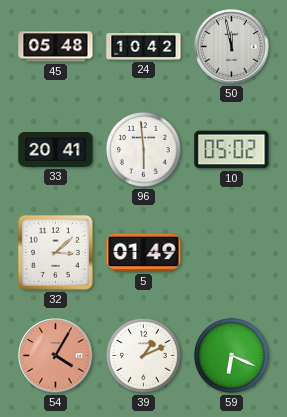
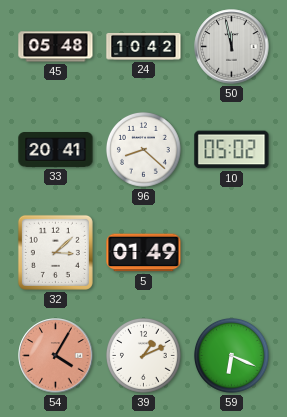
96: 5:59 -> 8:22
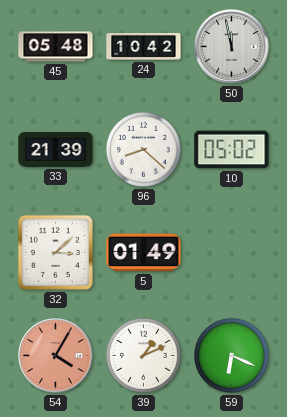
33: 20:41 -> 21:39
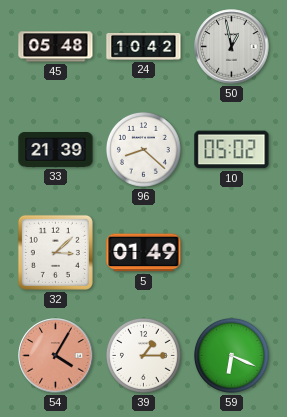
50: 11:58 -> 12:58
39: 1:11 -> 1:15
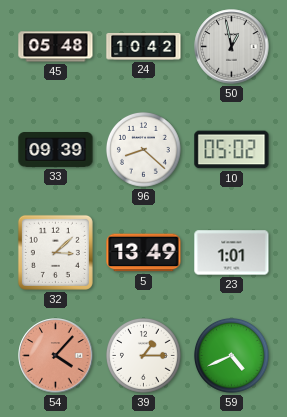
33: 21:39 -> 09:39
5: 01:49 -> 13:49
23: none -> 1:01
54: 4:05 -> 4:07
59: 6:19 -> 4:41
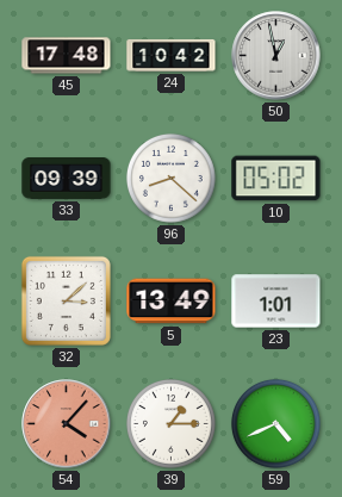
45: 05:48 -> 17:48
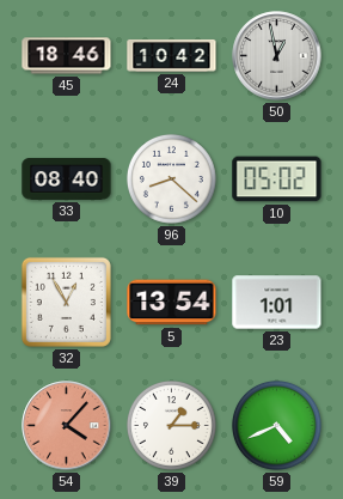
45: 17:48 -> 18:46
33: 09:39 -> 08:40
32: 3:08 -> 12:55
5: 13:49 -> 13:54
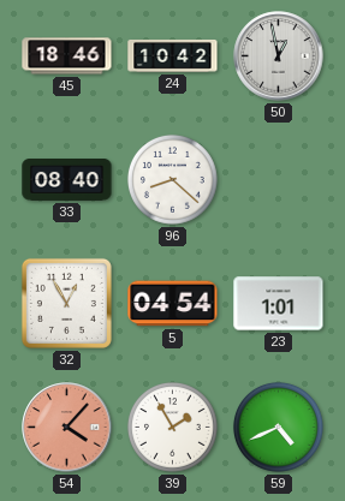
10: 05:02 -> none
5: 13:54 -> 04:54
39: 1:15 -> 1:55
